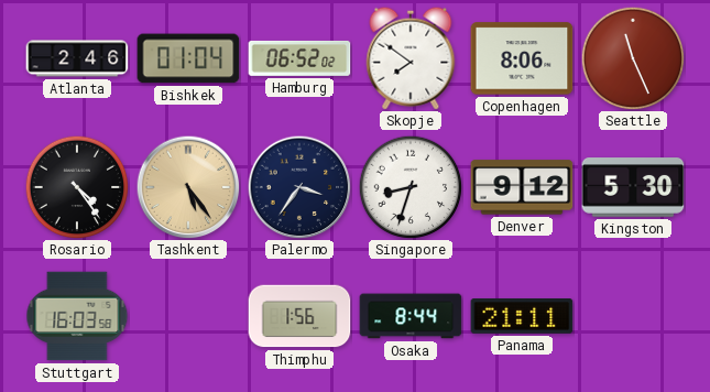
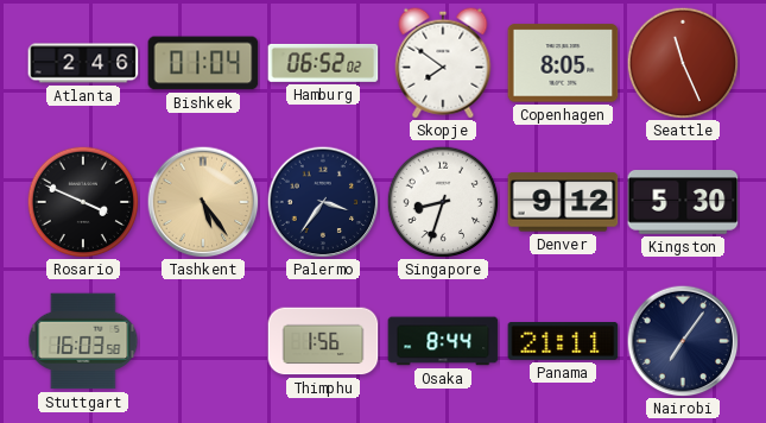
Copenhagen: 8:06 -> 8:05
Rosario: 4:24 -> 3:49
Nairobi: none -> 7:06
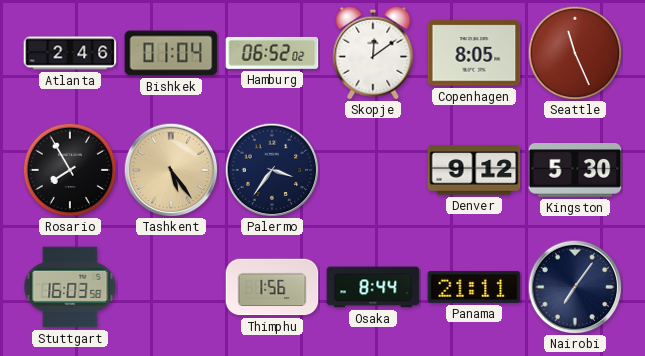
Skopje: 7:51 -> 12:09
Rosario: 3:49 -> 7:55
Singapore: 8:33 -> none
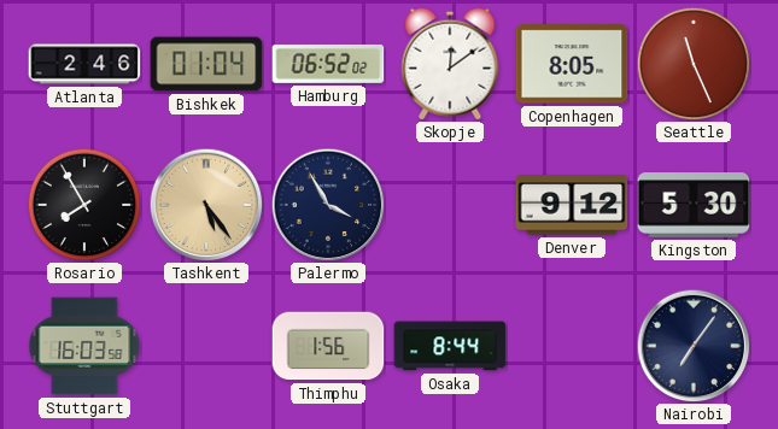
Palermo: 3:36 -> 3:55
Panama: 21:11 -> none
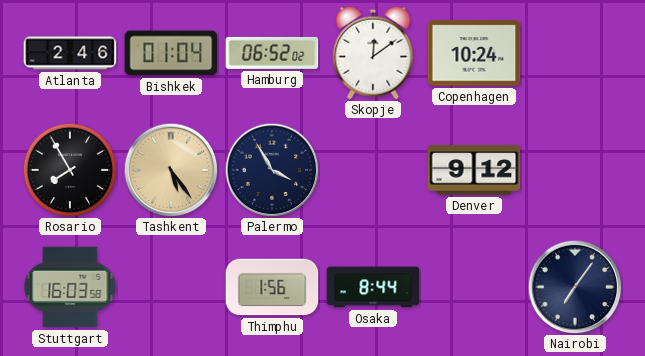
Copenhagen: 8:05 -> 10:24
Seattle: 11:26 -> none
Kingston: 5:30 -> none
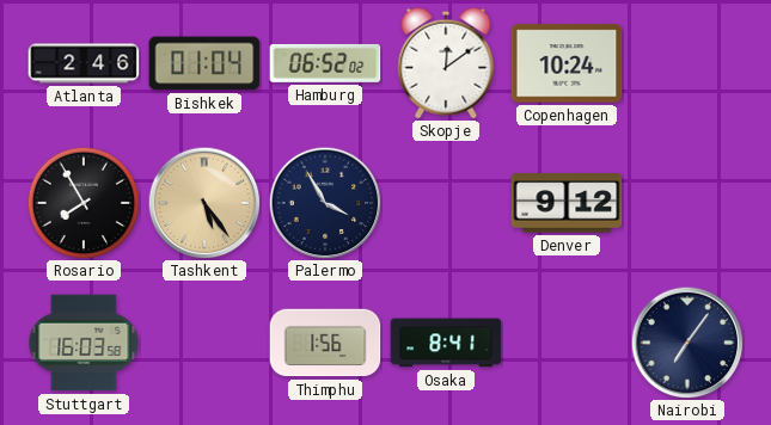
Osaka: 8:44 -> 8:41
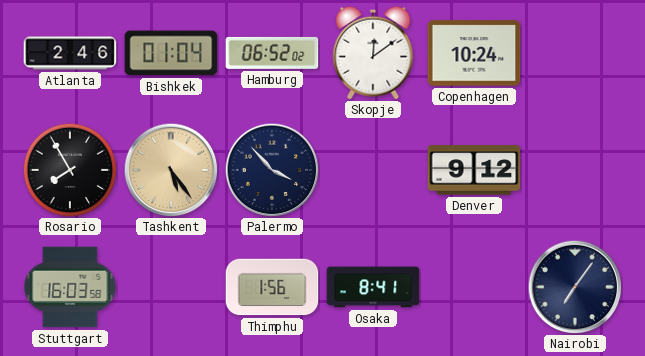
Palermo: 3:55 -> 3:53
